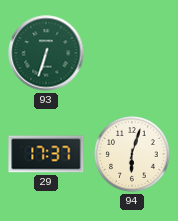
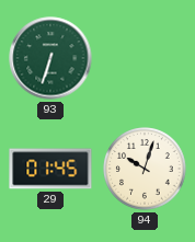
29: 17:37 -> 01:45
94: 6:03 -> 10:03
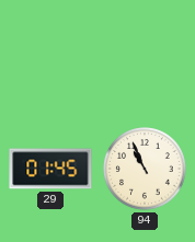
93: 6:33 -> none
94: 10:03 -> 10:56
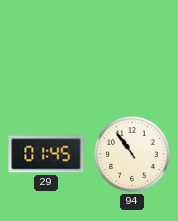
94: 10:56 -> 10:54
